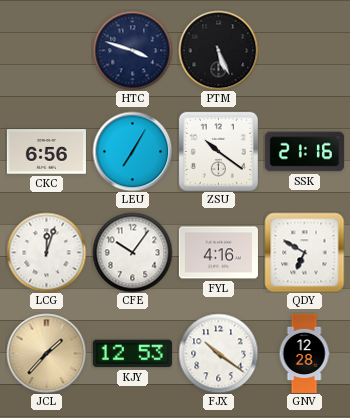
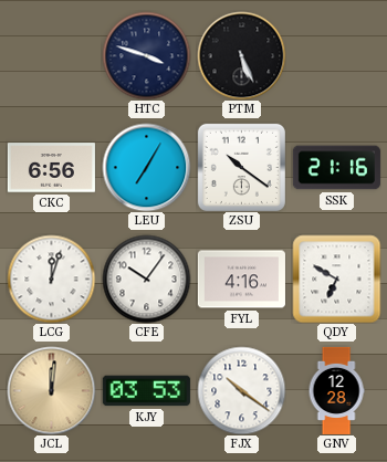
JCL: 1:37 -> 12:01
KJY: 12:53 -> 03:53
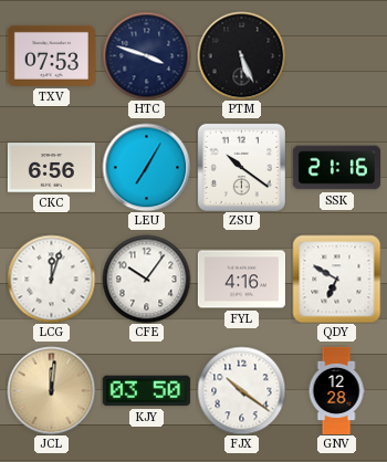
TXV: none -> 07:53
KJY: 03:53 -> 03:50
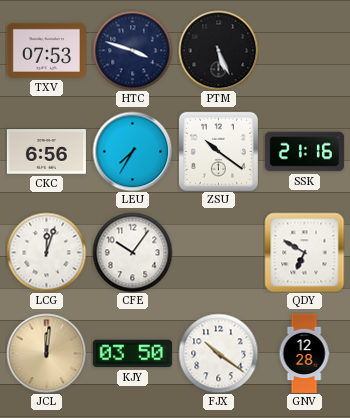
LEU: 7:05 -> 7:35
FYL: 4:16 -> none
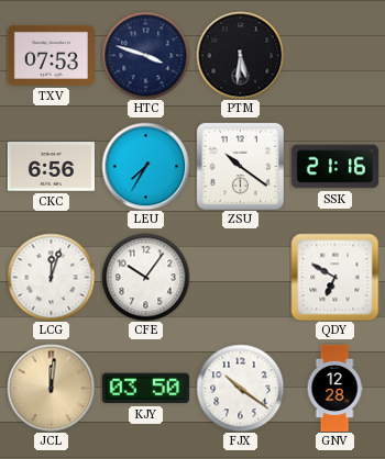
PTM: 5:26 -> 5:31
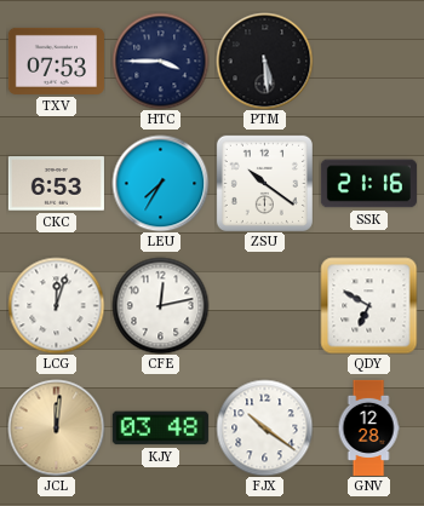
HTC: 3:48 -> 3:45
PTM: 5:31 -> 5:29
CKC: 6:56 -> 6:53
CFE: 10:06 -> 12:13
KJY: 03:50 -> 03:48
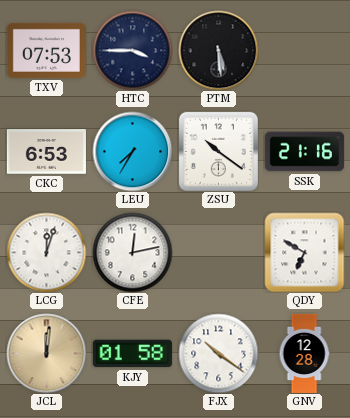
KJY: 03:48 -> 01:58
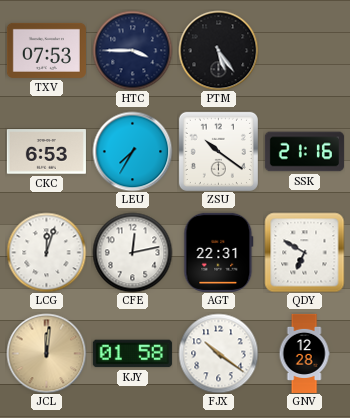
PTM: 5:29 -> 5:24
AGT: none -> 22:31
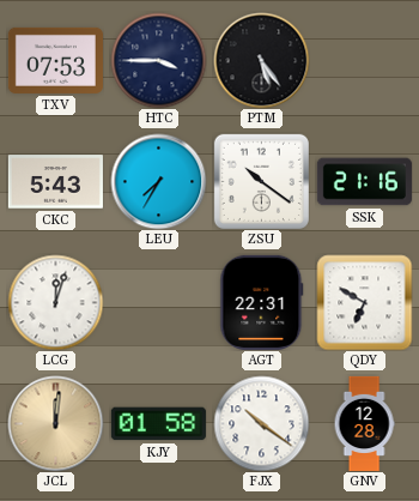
CKC: 6:53 -> 5:43
CFE: 12:13 -> none
